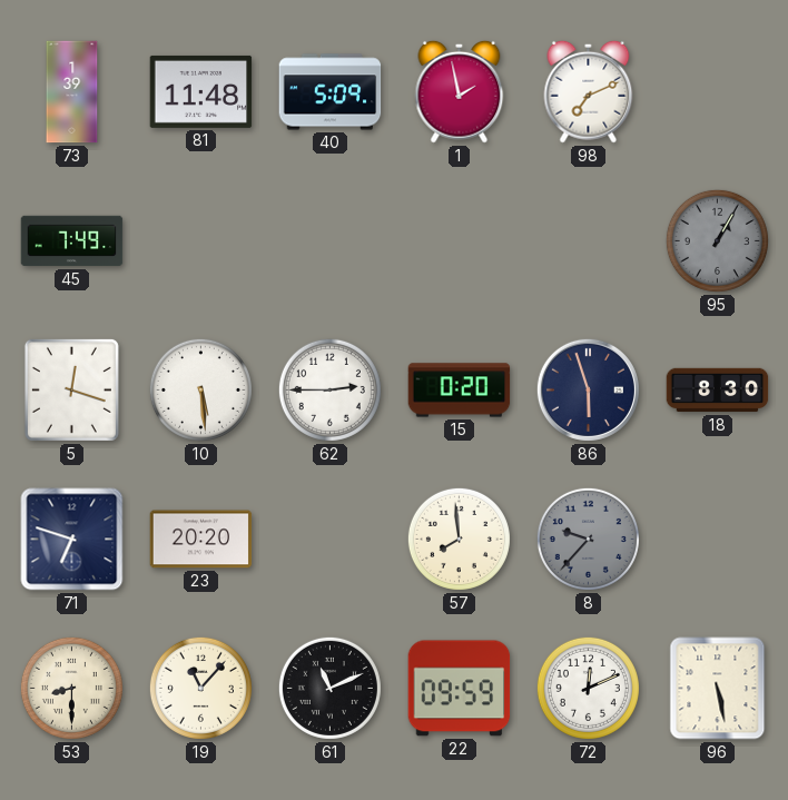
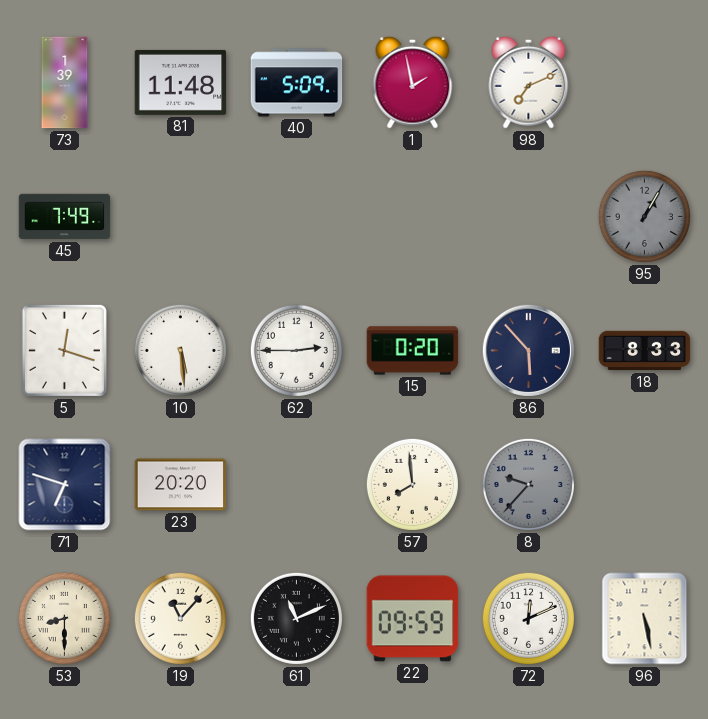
86: 5:57 -> 5:53
18: 8:30 -> 8:33
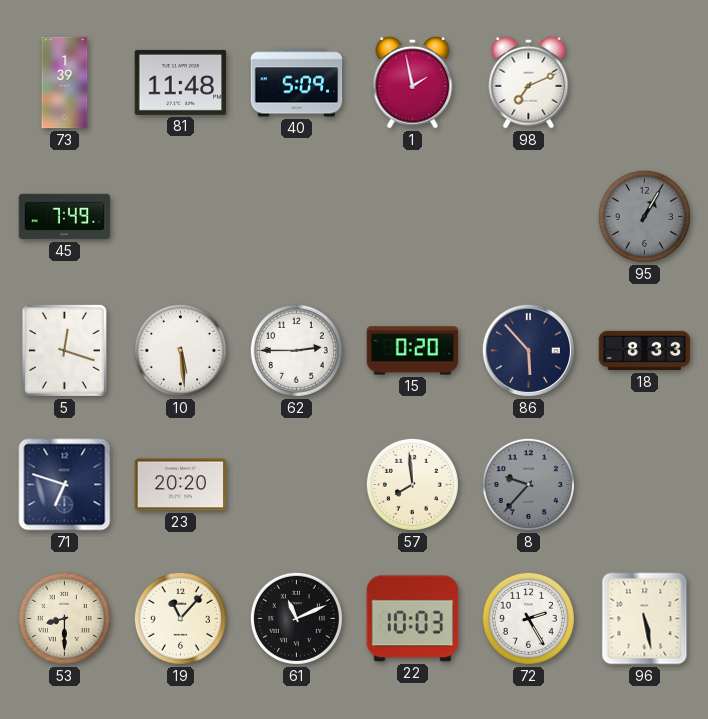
22: 09:59 -> 10:03
72: 12:11 -> 2:25
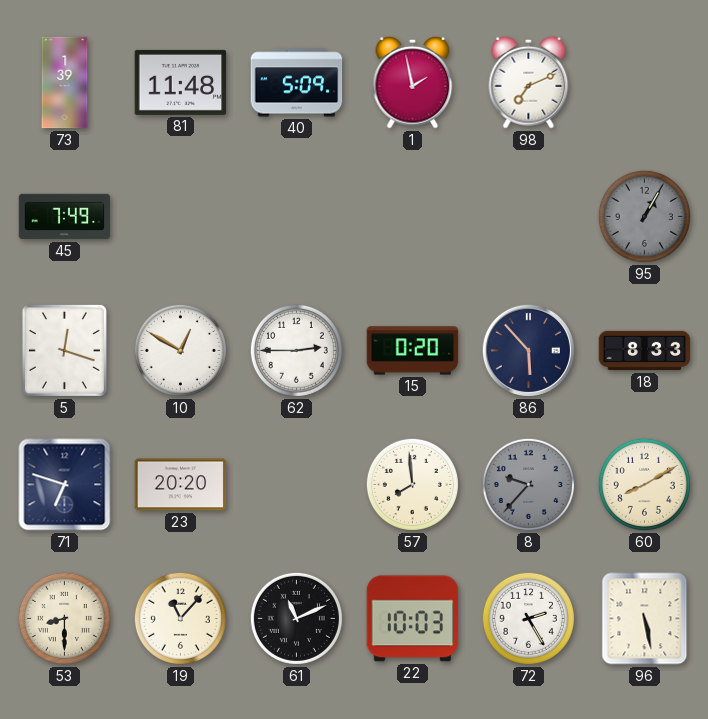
10: 5:29 -> 12:50
60: none -> 8:10
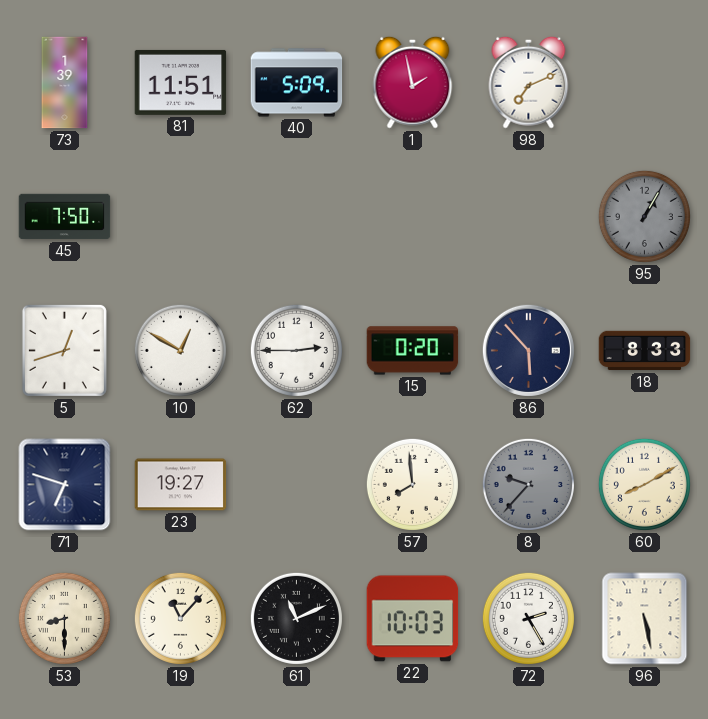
81: 11:48 -> 11:51
45: 7:49 -> 7:50
5: 12:18 -> 12:42
23: 20:20 -> 19:27
